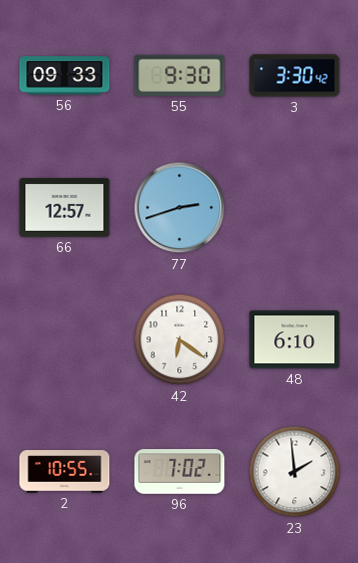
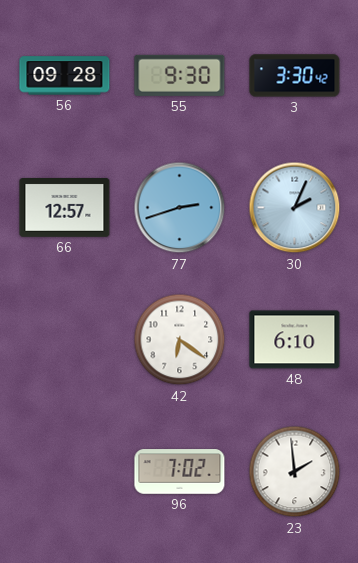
56: 09:33 -> 09:28
30: none -> 2:04
2: 10:55 -> none
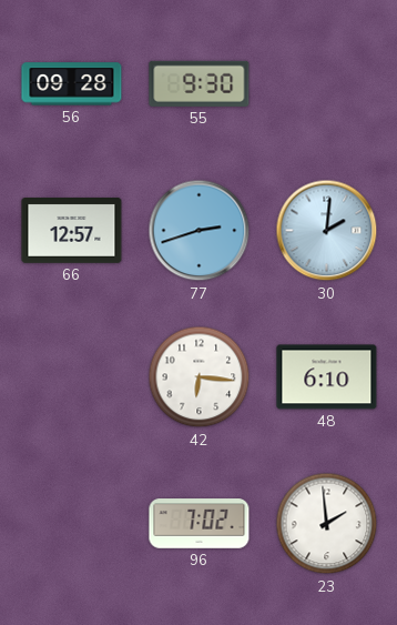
3: 3:30 -> none
30: 2:04 -> 2:01
42: 6:21 -> 6:16
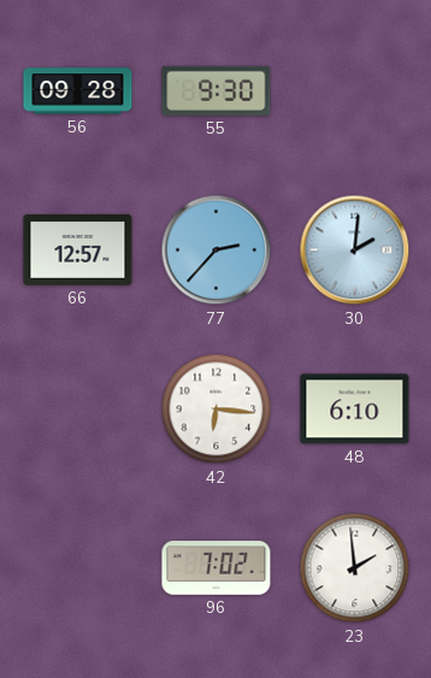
77: 2:42 -> 2:37
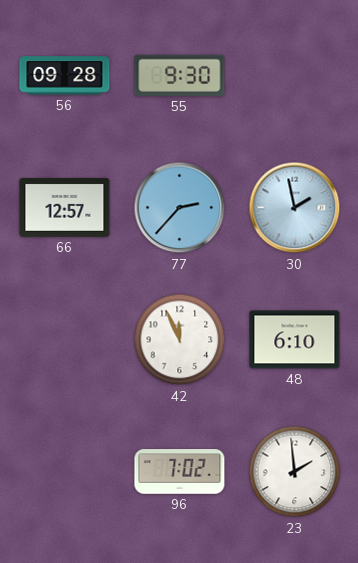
30: 2:01 -> 1:58
42: 6:16 -> 11:56
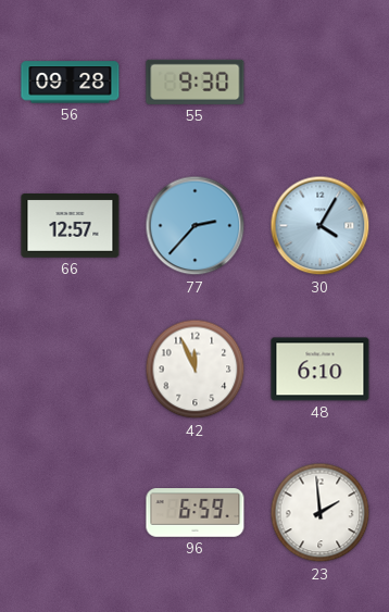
30: 1:58 -> 4:05
96: 7:02 -> 6:59
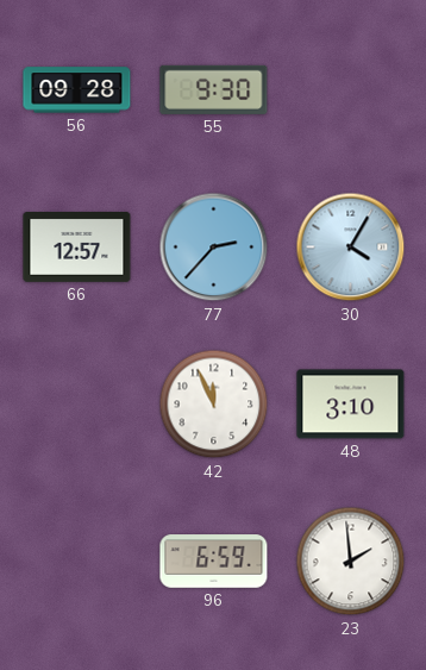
48: 6:10 -> 3:10
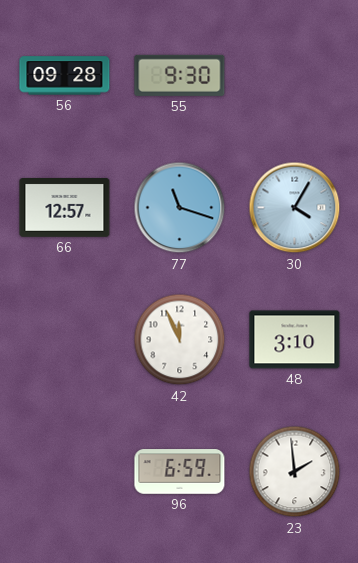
77: 2:37 -> 11:18
